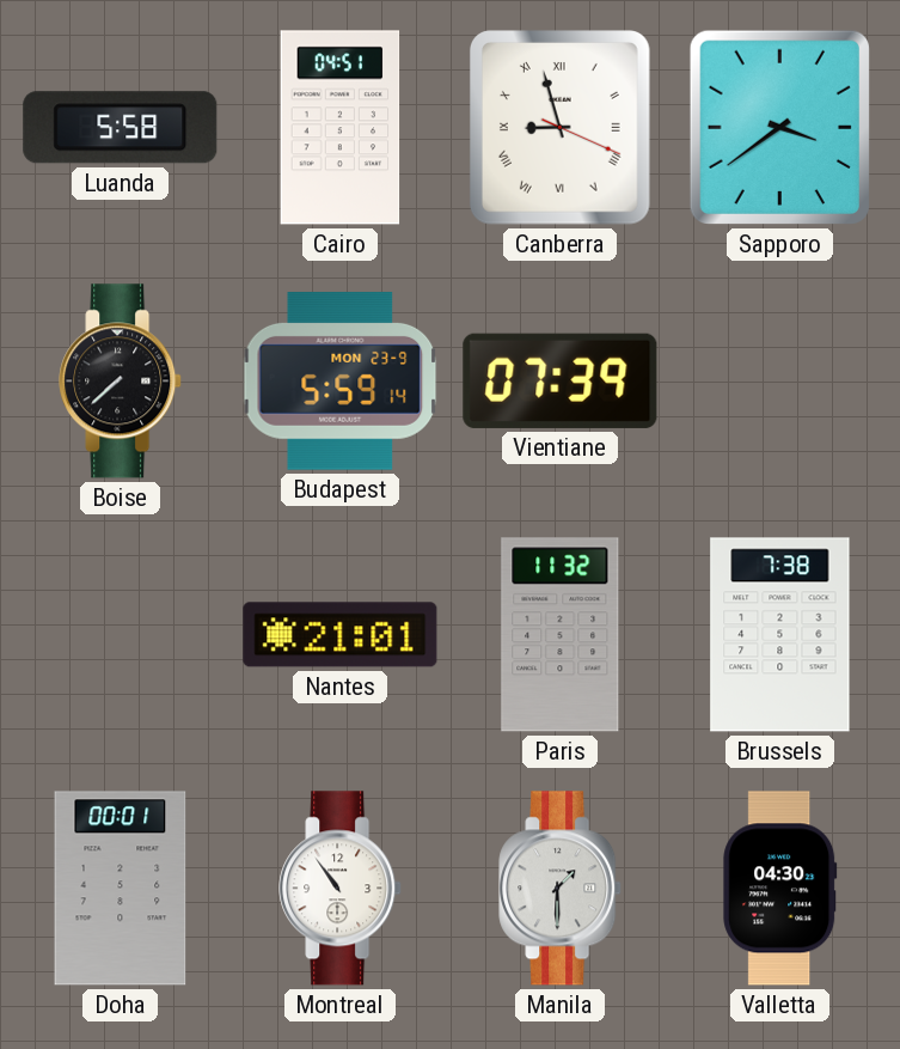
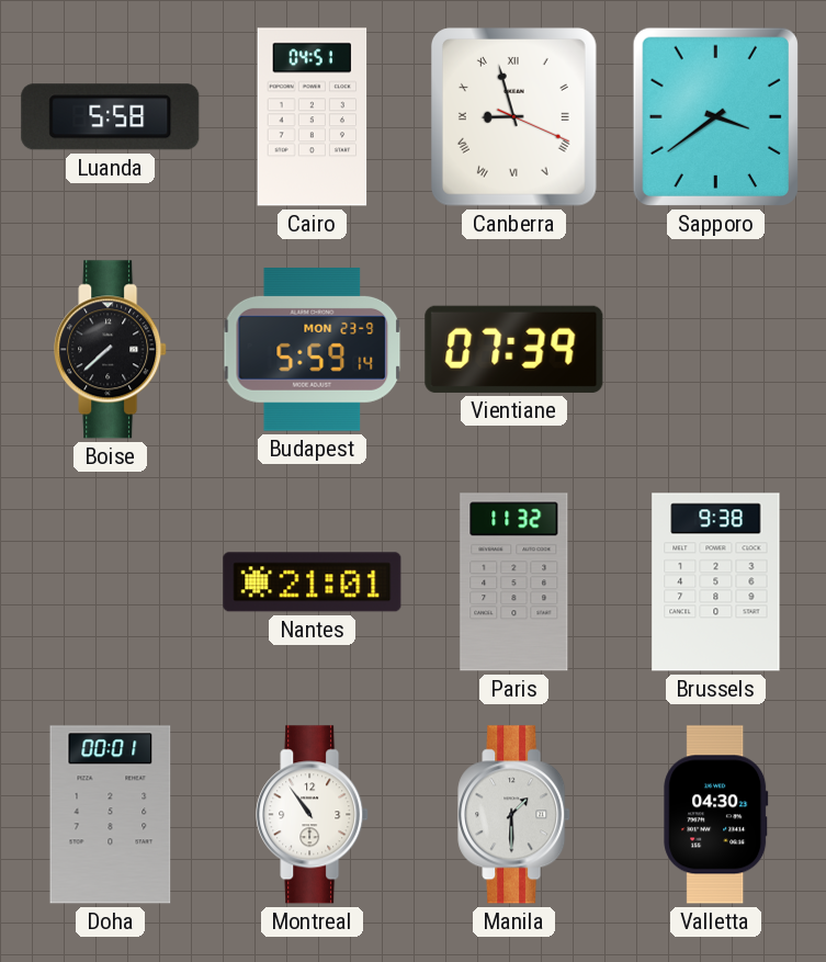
Brussels: 7:38 -> 9:38
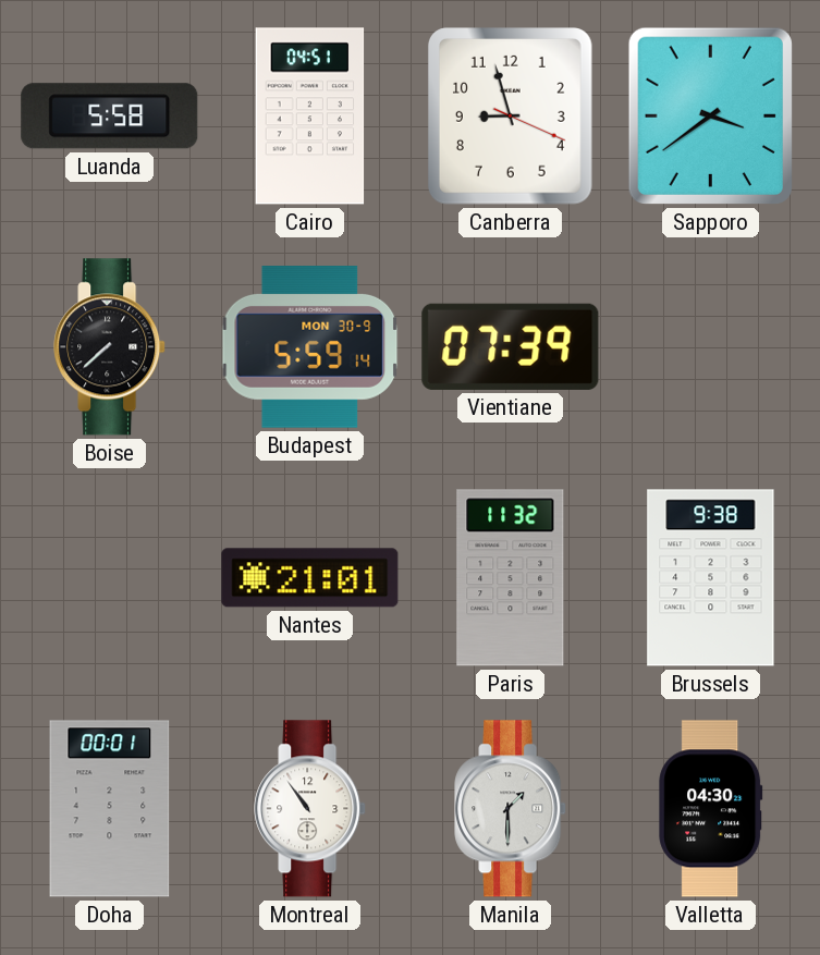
Canberra numerals: Roman -> Arabic
Budapest date: MON 23-9 -> MON 30-9
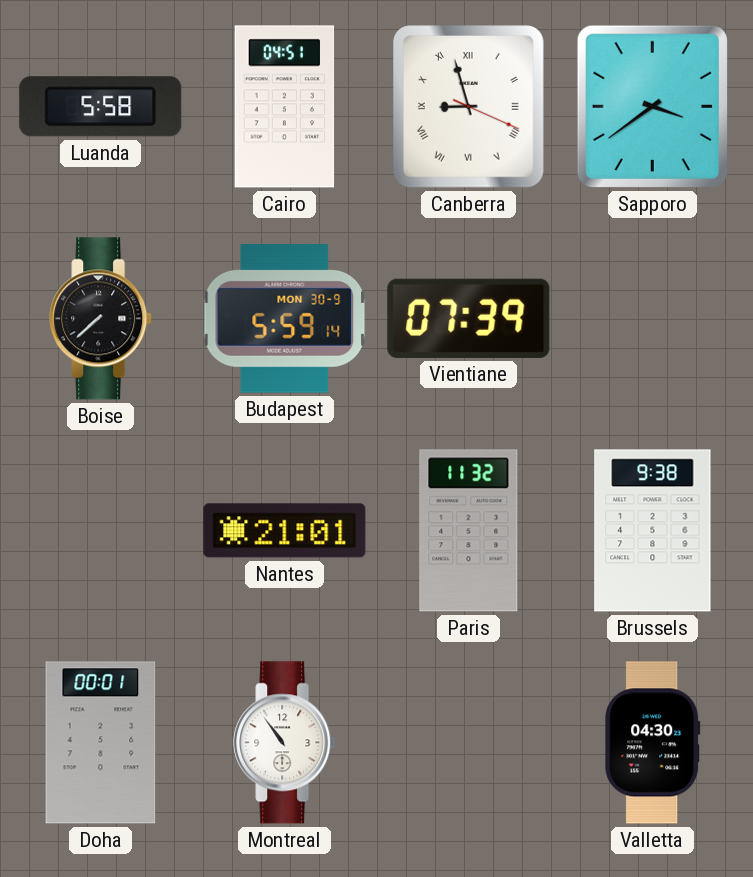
Canberra numerals: Arabic -> Roman
Manila: 1:30 -> none
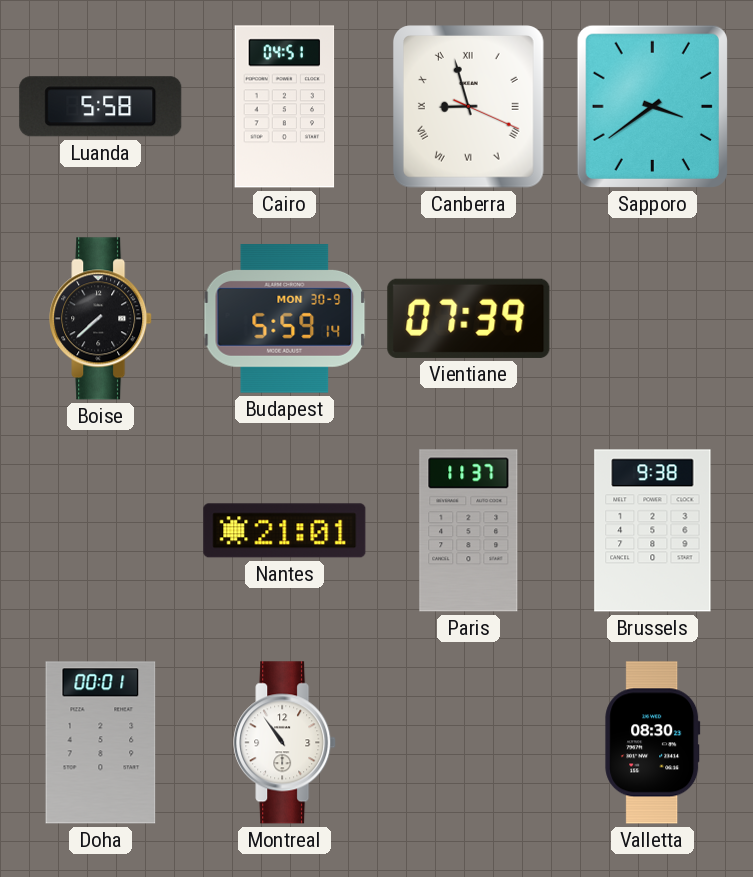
Paris: 11:32 -> 11:37
Valletta: 04:30 -> 08:30
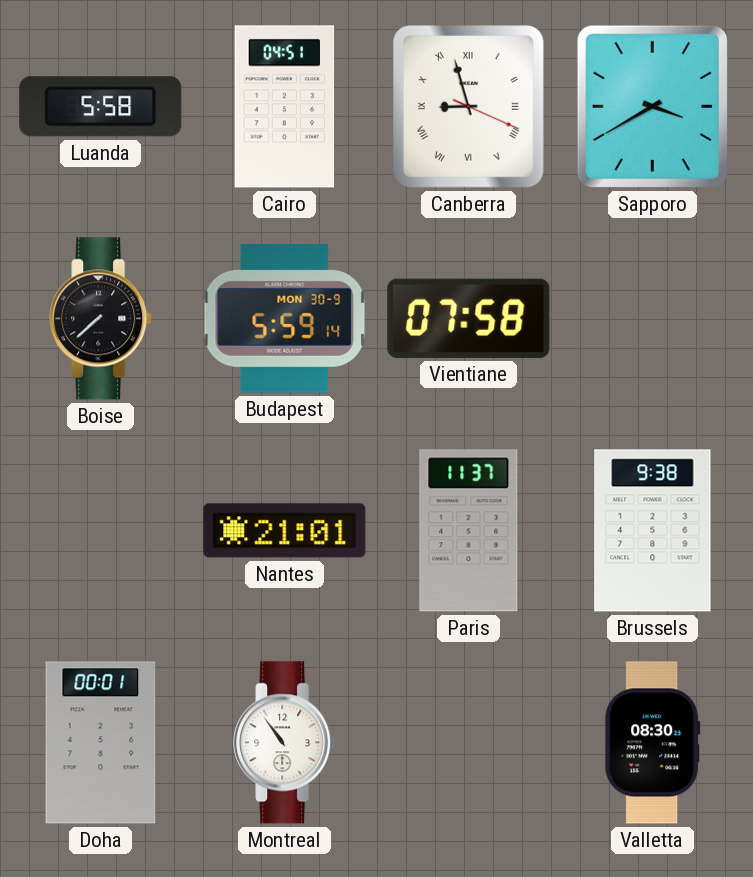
Sapporo: 3:39 -> 3:40
Vientiane: 07:39 -> 07:58
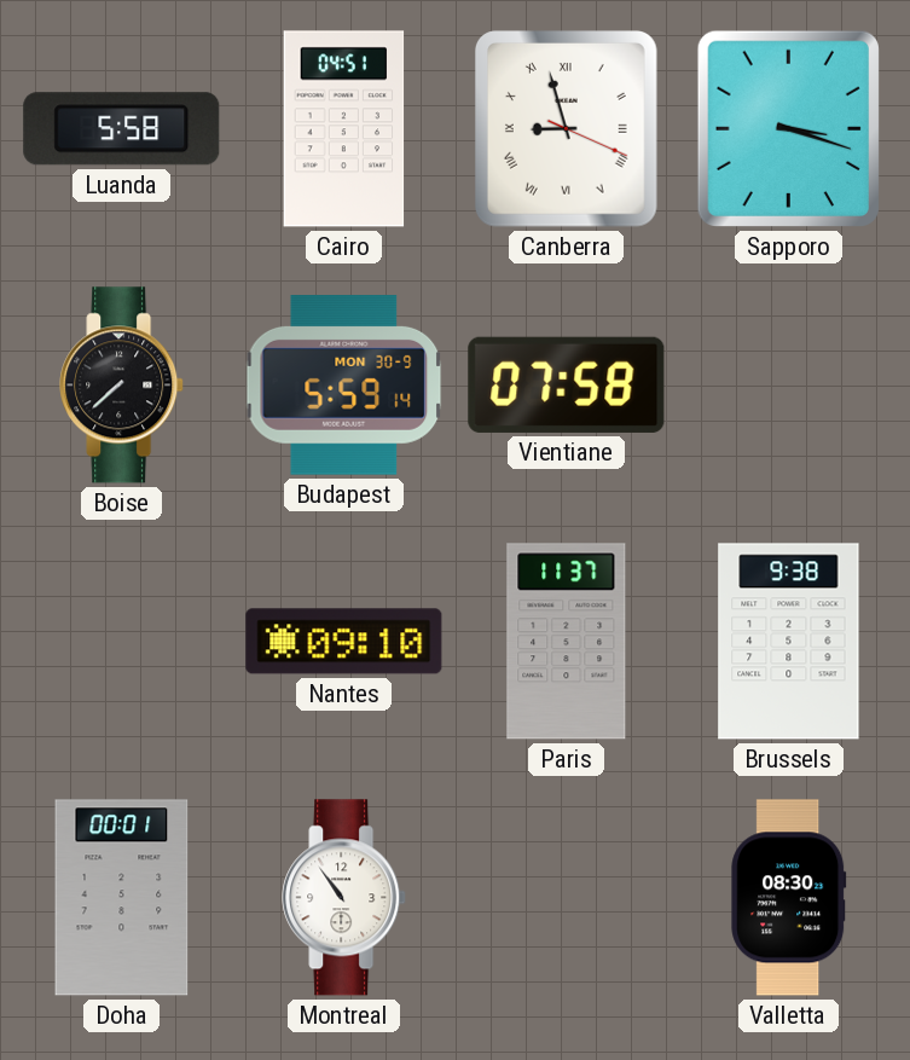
Sapporo: 3:40 -> 3:18
Nantes: 21:01 -> 09:10
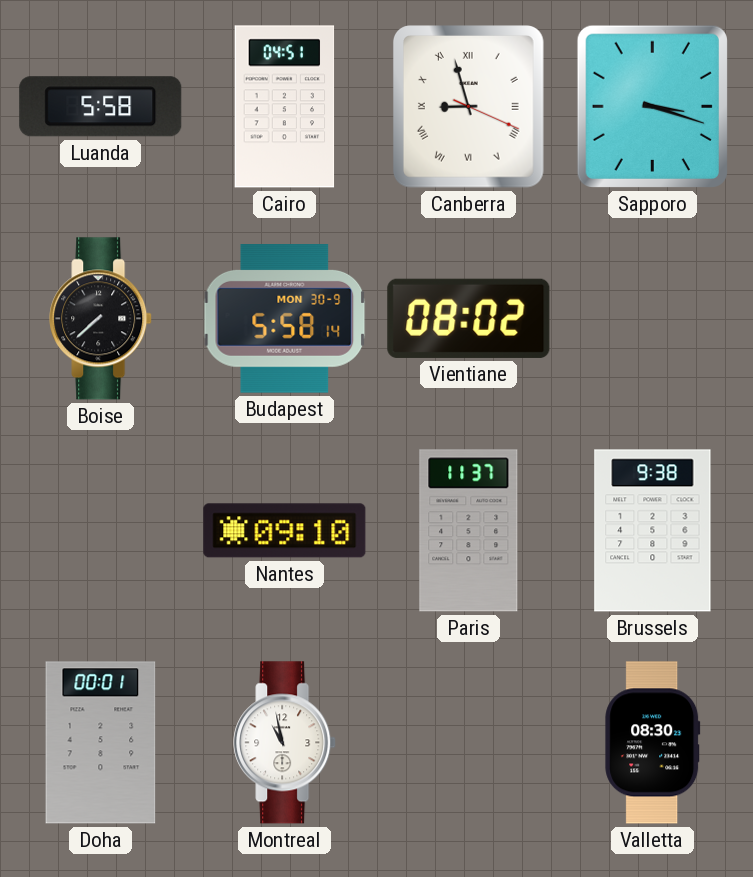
Budapest: 5:59 -> 5:58
Vientiane: 07:58 -> 08:02
Montreal: 10:54 -> 10:58
